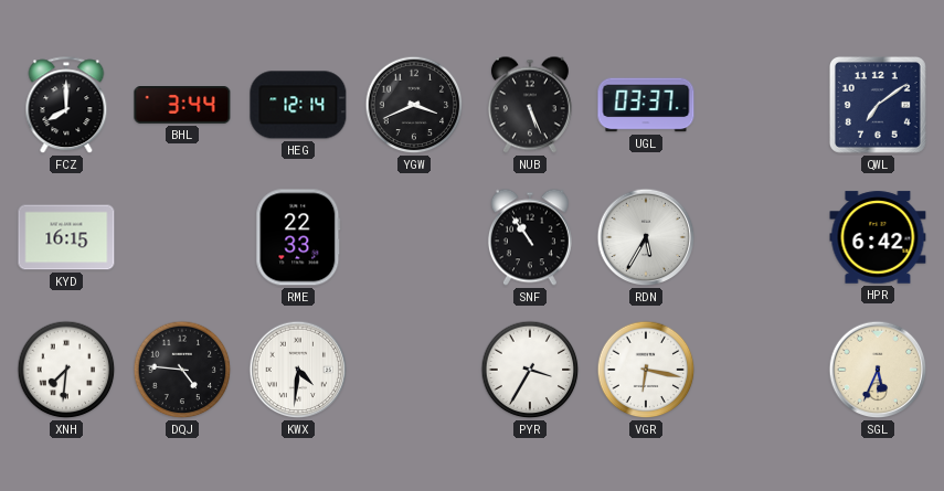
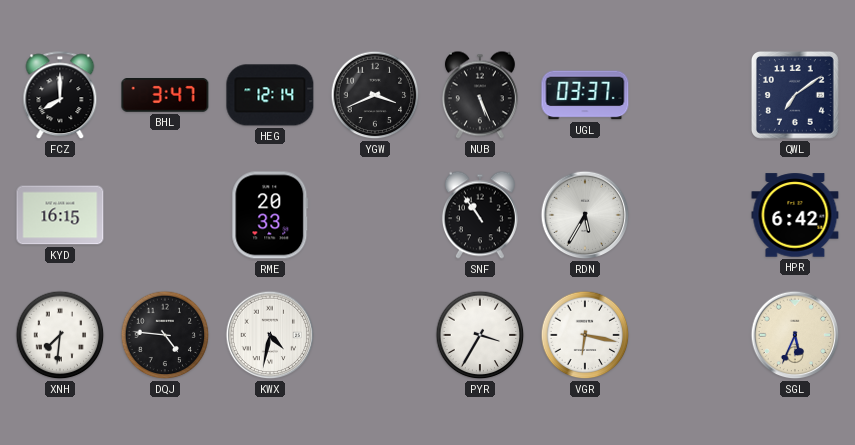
BHL: 3:44 -> 3:47
RME: 22:33 -> 20:33
KWX: 4:31 -> 4:32
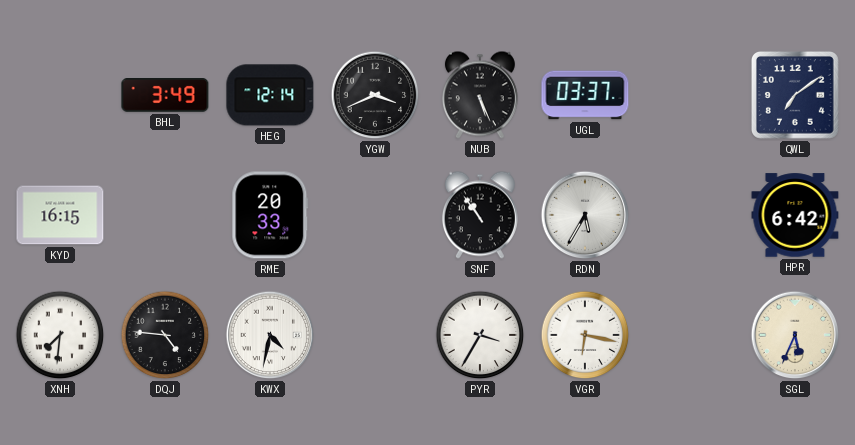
FCZ: 8:00 -> none
BHL: 3:47 -> 3:49
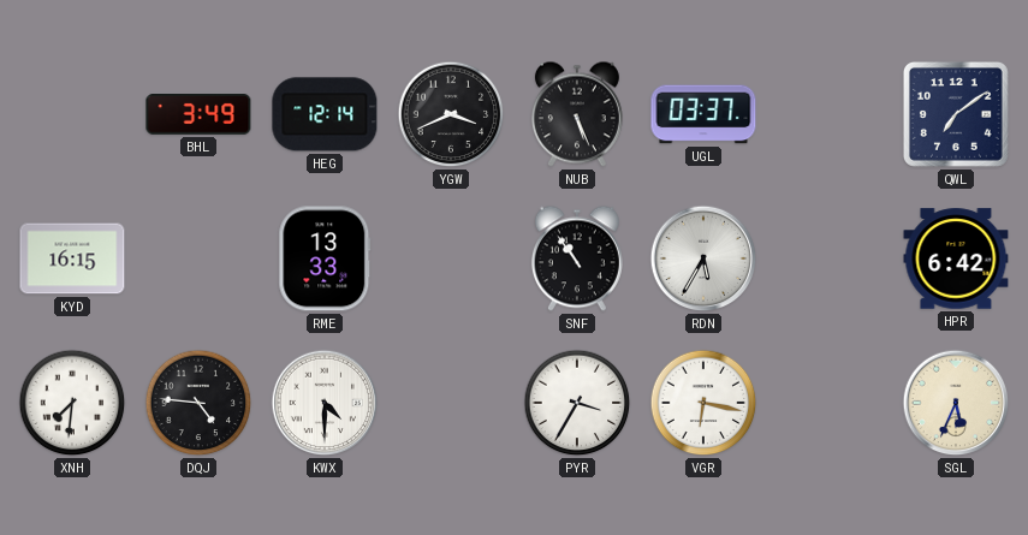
RME: 20:33 -> 13:33
KWX: 4:32 -> 4:30
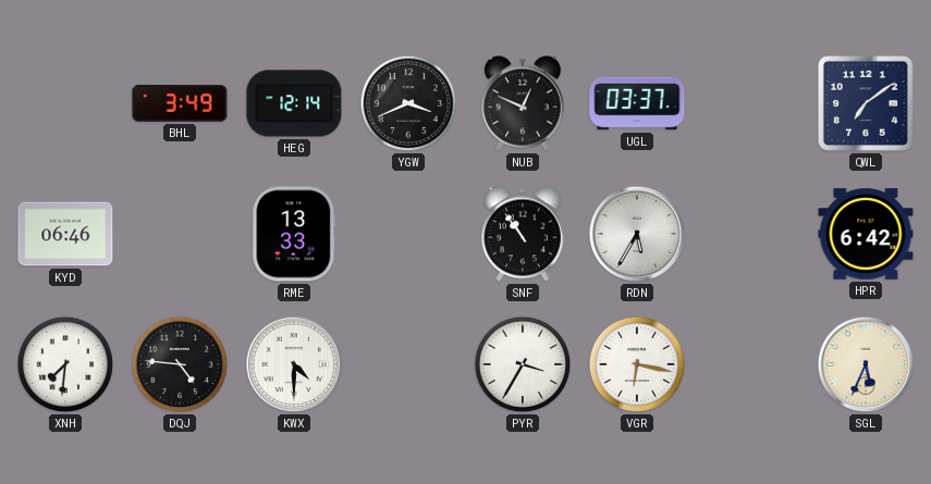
NUB: 5:26 -> 12:49
KYD: 16:15 -> 06:46
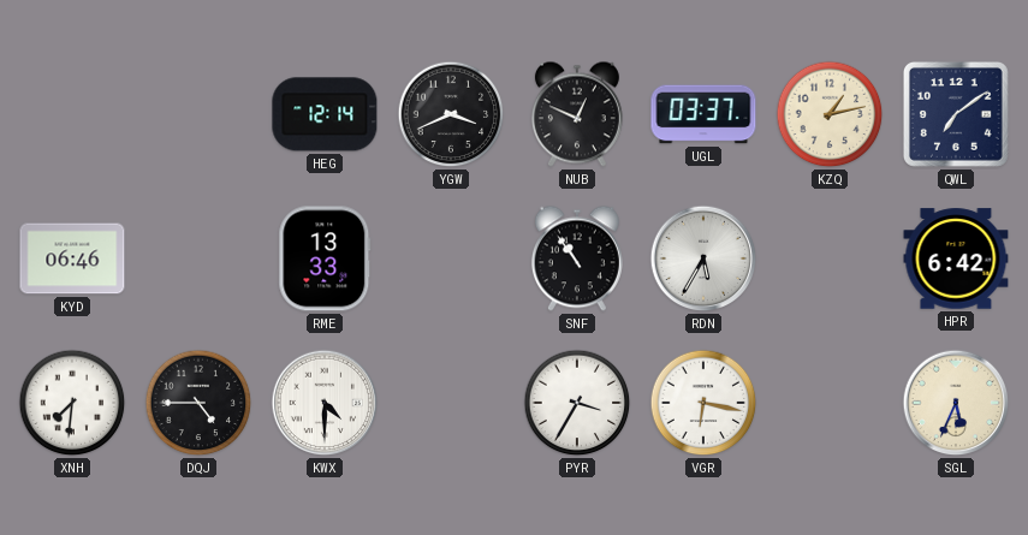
BHL: 3:49 -> none
KZQ: none -> 1:13
DQJ: 4:46 -> 4:45
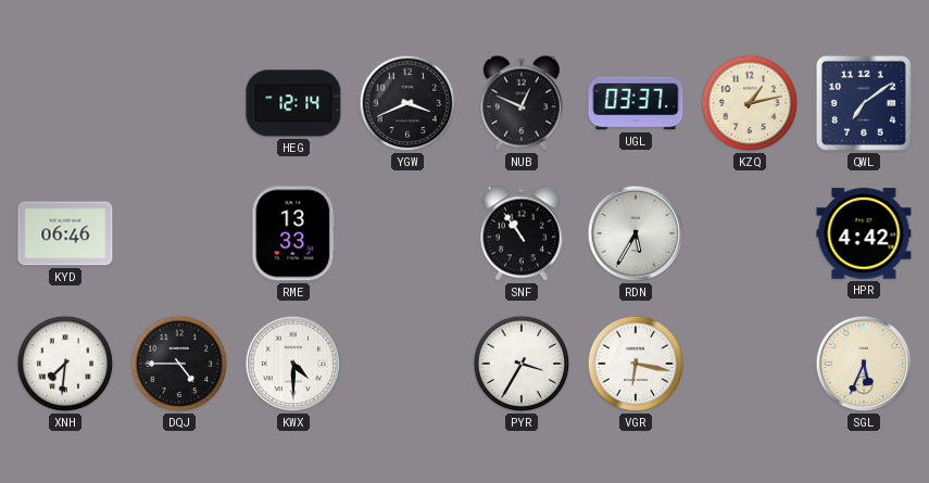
HPR: 6:42 -> 4:42
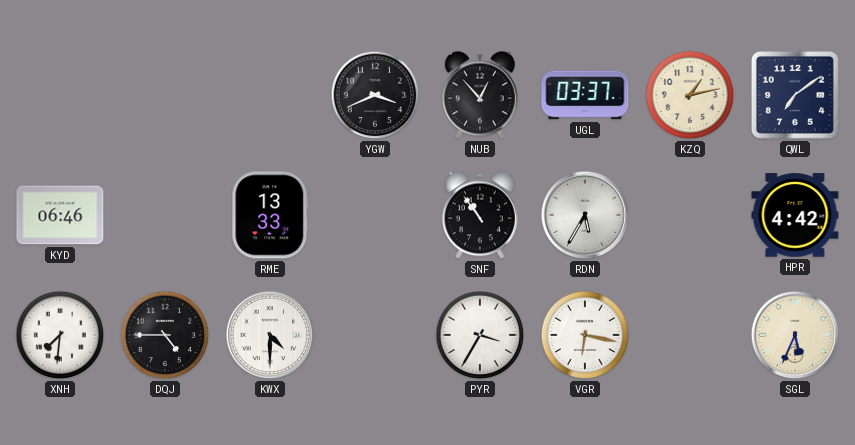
HEG: 12:14 -> none
NUB: 12:49 -> 12:53
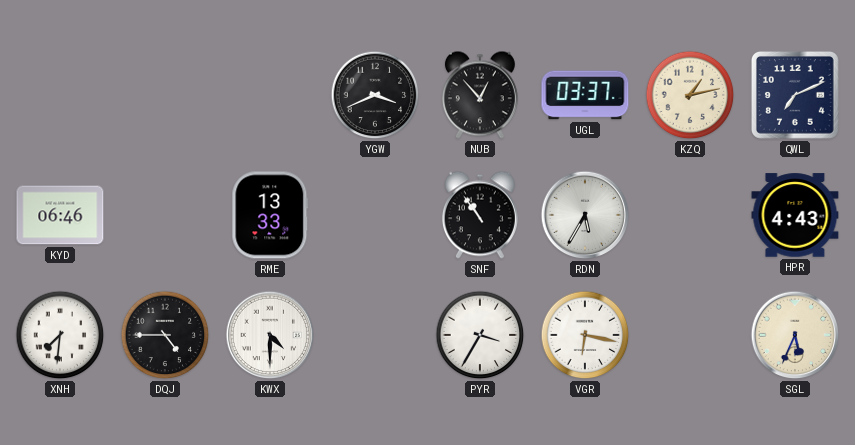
QWL: 7:09 -> 7:11
HPR: 4:42 -> 4:43
